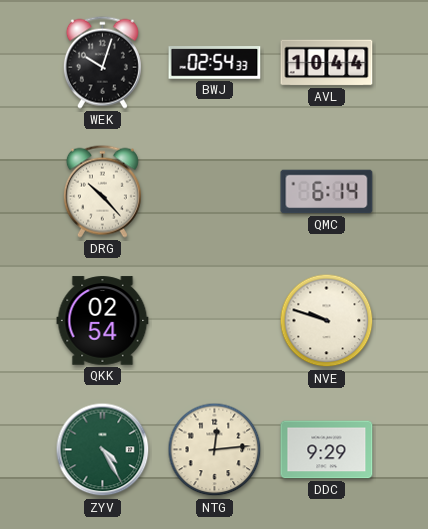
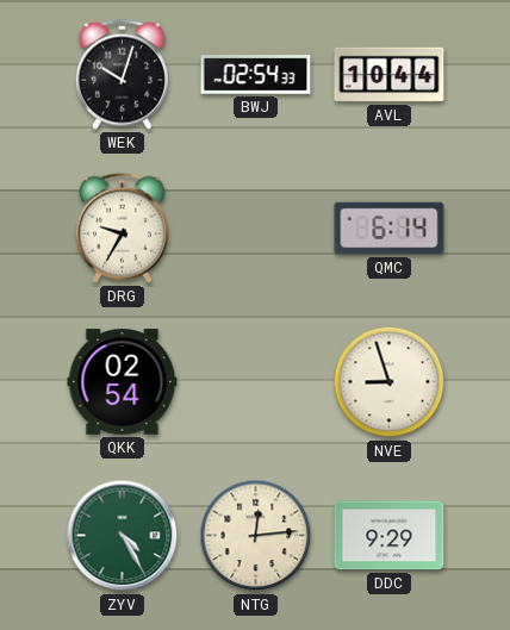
DRG: 10:23 -> 9:35
NVE: 9:48 -> 8:57
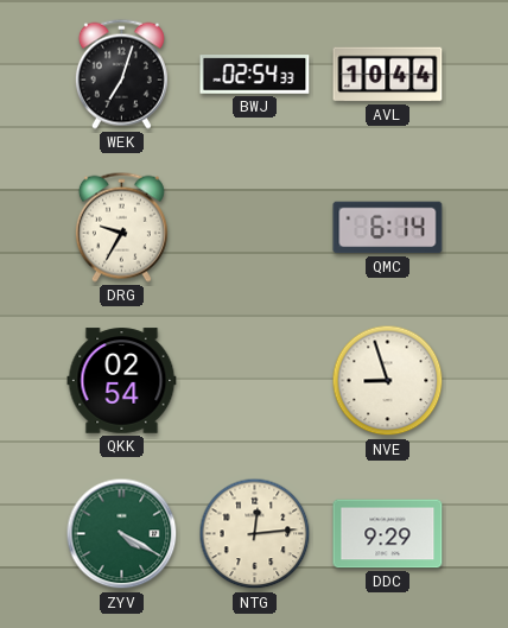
WEK: 10:03 -> 7:03
ZYV: 4:25 -> 4:20
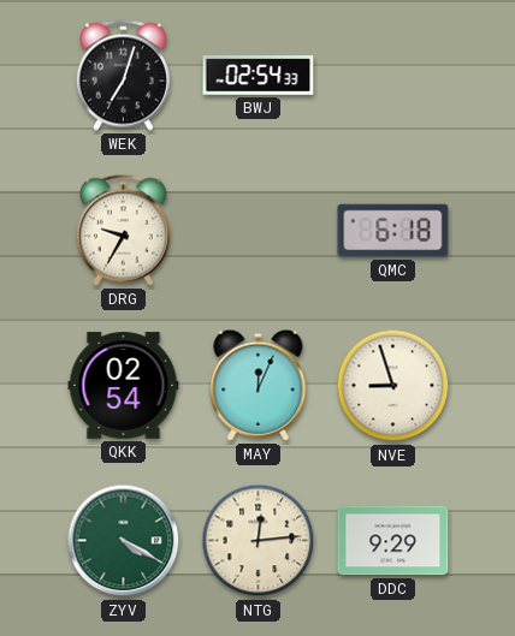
AVL: 10:44 -> none
QMC: 6:14 -> 6:18
MAY: none -> 12:04
